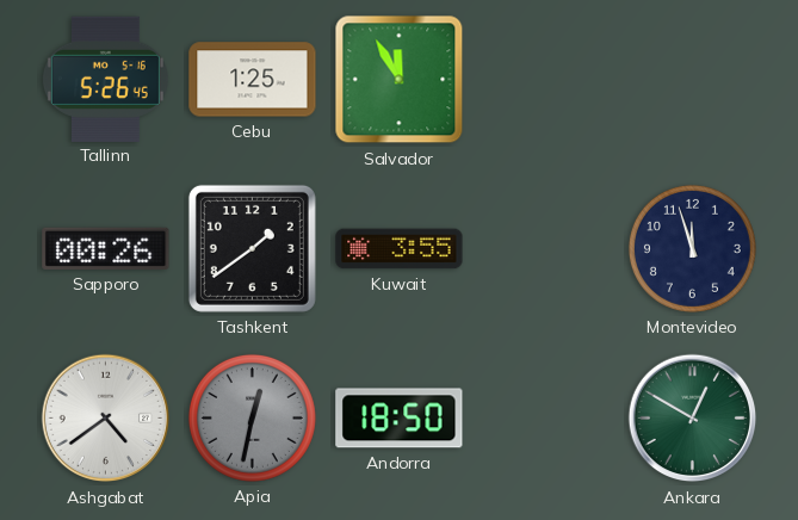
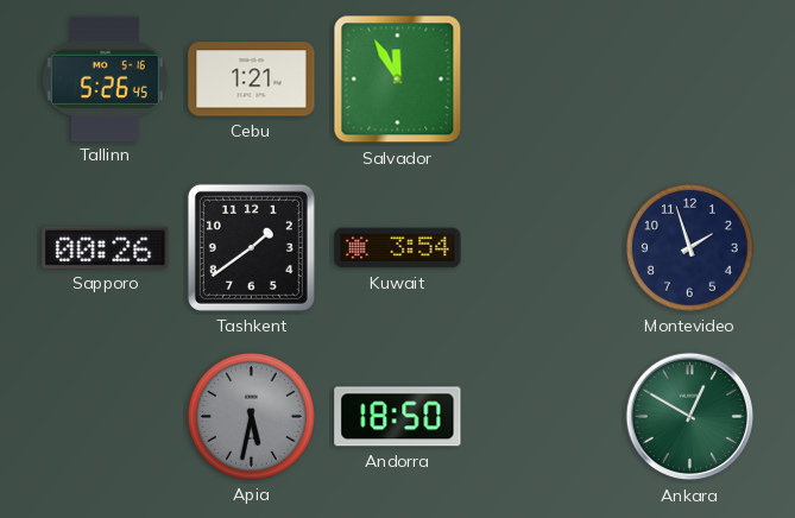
Cebu: 1:25 -> 1:21
Kuwait: 3:55 -> 3:54
Montevideo: 11:57 -> 1:57
Ashgabat: 4:39 -> none
Apia: 12:32 -> 5:32
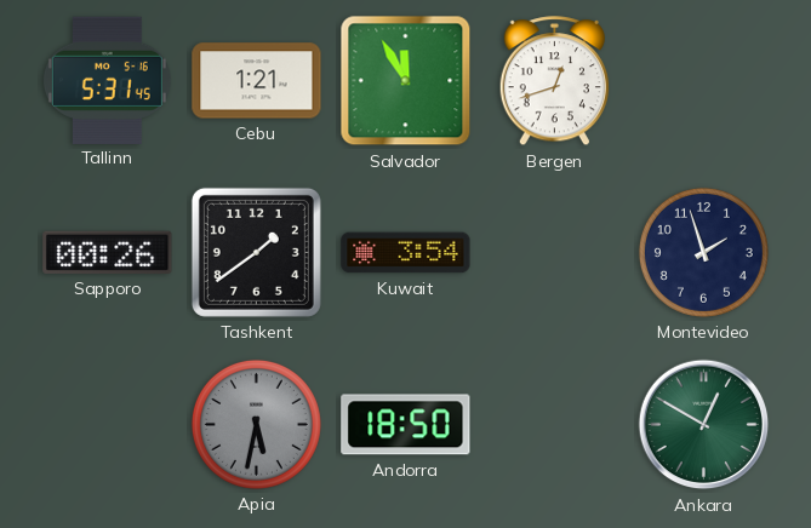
Tallinn: 5:26 -> 5:31
Bergen: none -> 12:42
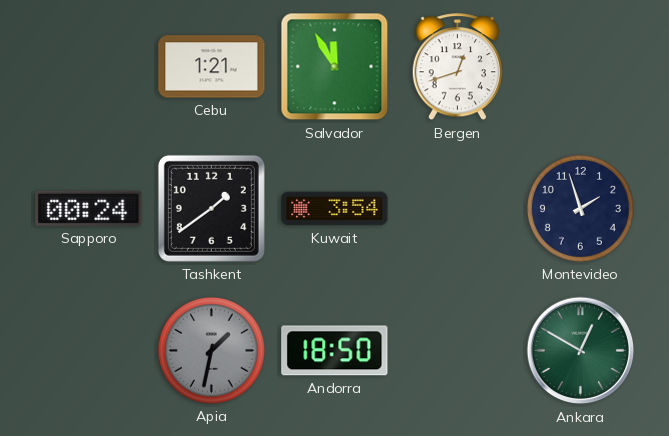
Tallinn: 5:31 -> none
Sapporo: 00:26 -> 00:24
Apia: 5:32 -> 1:32
